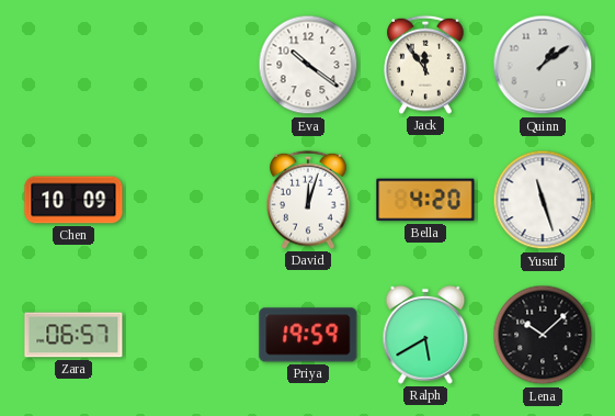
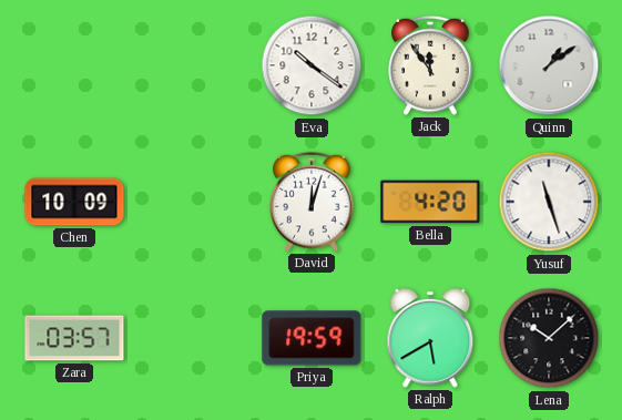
Zara: 06:57 -> 03:57
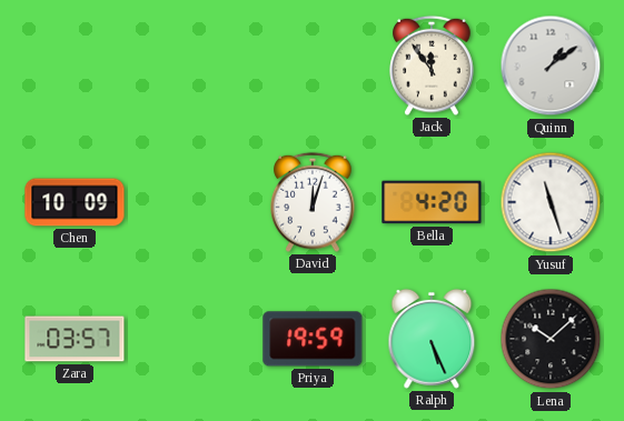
Eva: 10:21 -> none
Ralph: 5:40 -> 5:26
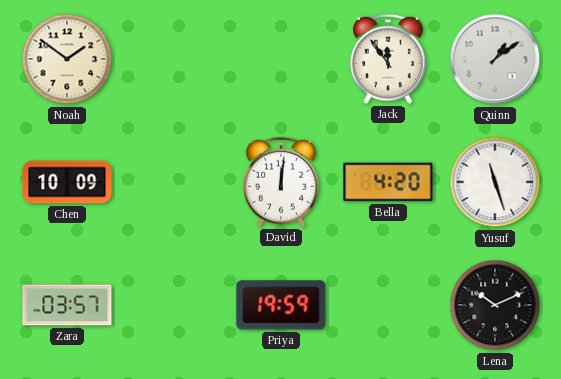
Noah: none -> 1:51
David: 12:03 -> 12:01
Ralph: 5:26 -> none
Lena: 10:08 -> 10:11
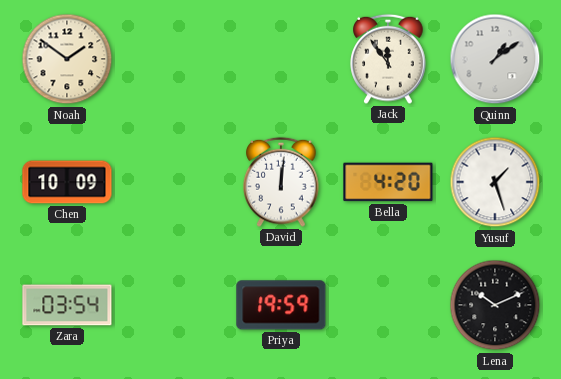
Yusuf: 11:27 -> 1:27
Zara: 03:57 -> 03:54
